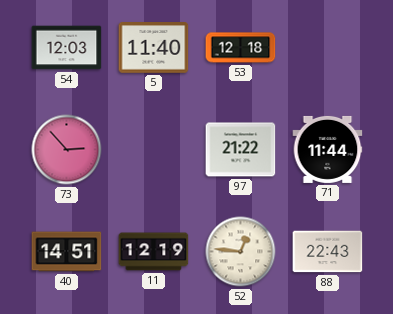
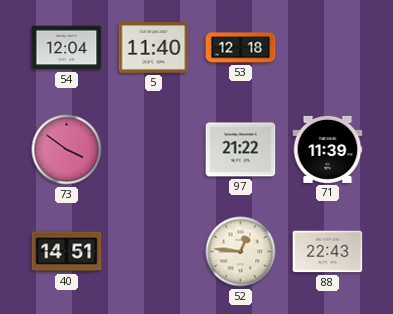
54: 12:03 -> 12:04
73: 2:53 -> 3:51
71: 11:44 -> 11:39
11: 12:19 -> none
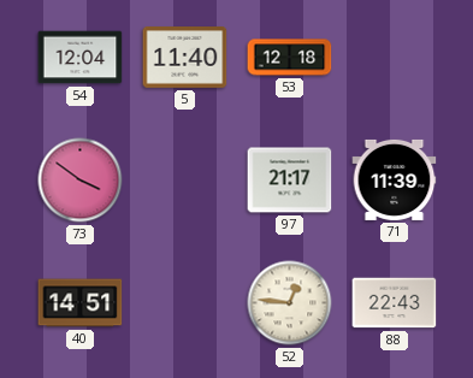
97: 21:22 -> 21:17
